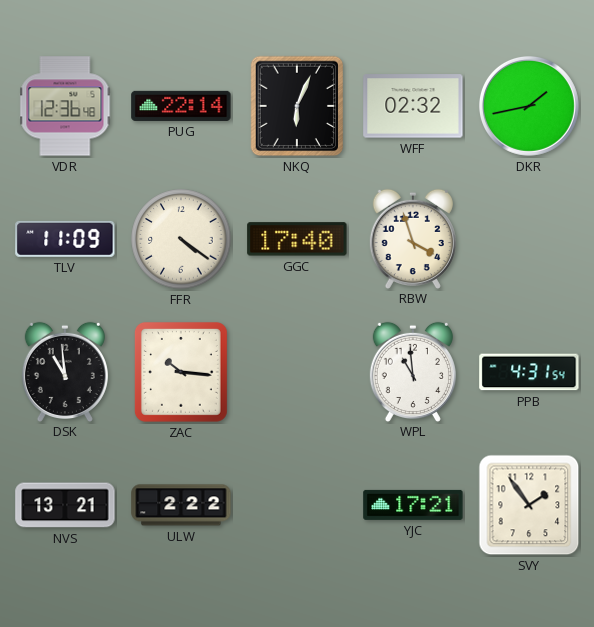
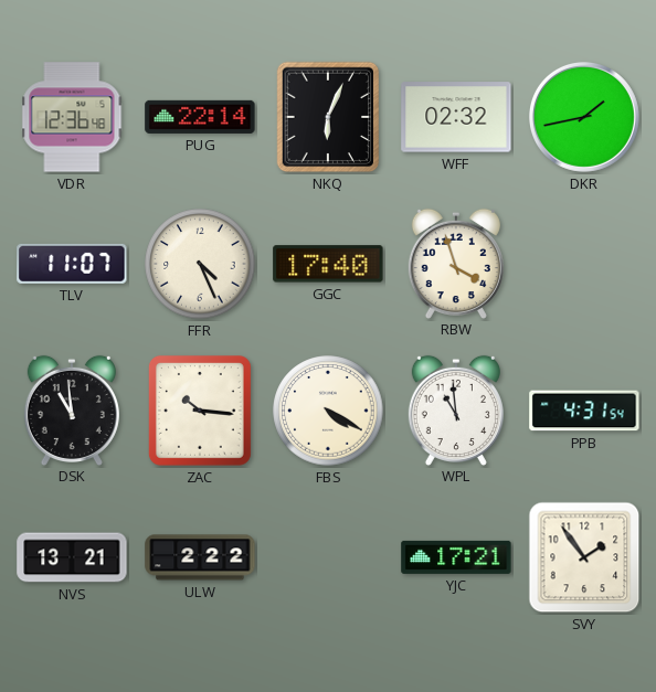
TLV: 11:09 -> 11:07
FFR: 4:21 -> 4:26
FBS: none -> 4:20
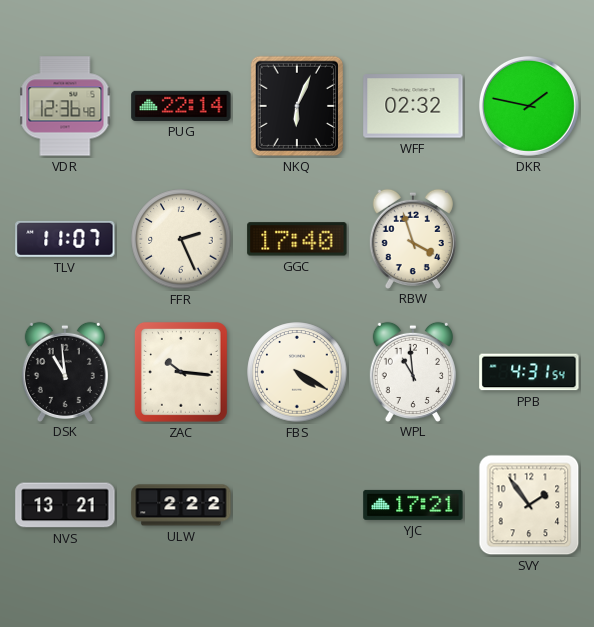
DKR: 1:43 -> 1:47
FFR: 4:26 -> 2:26
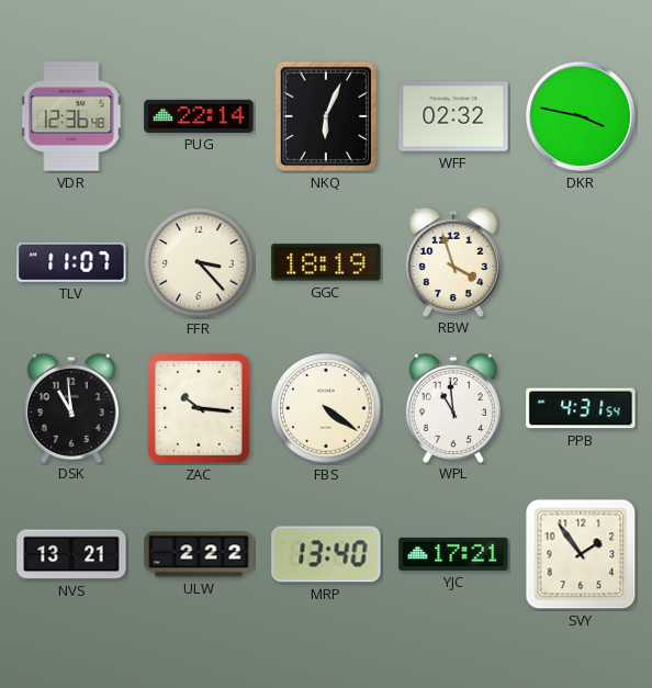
DKR: 1:47 -> 3:47
FFR: 2:26 -> 3:23
GGC: 17:40 -> 18:19
FBS: 4:20 -> 4:21
MRP: none -> 13:40
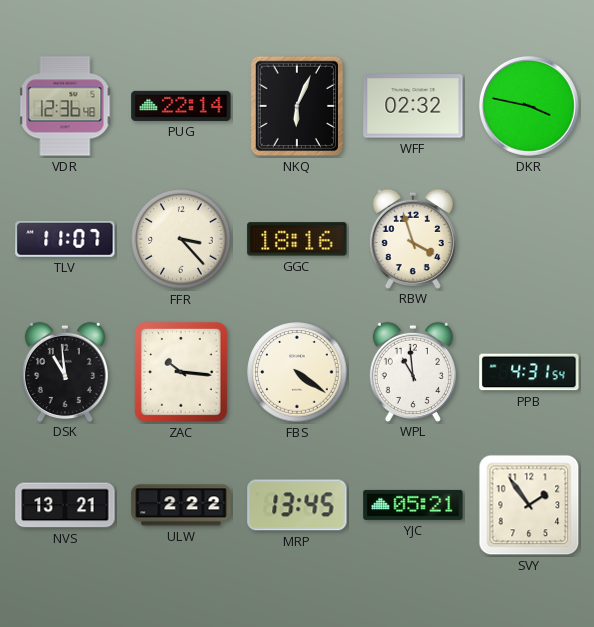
GGC: 18:19 -> 18:16
MRP: 13:40 -> 13:45
YJC: 17:21 -> 05:21
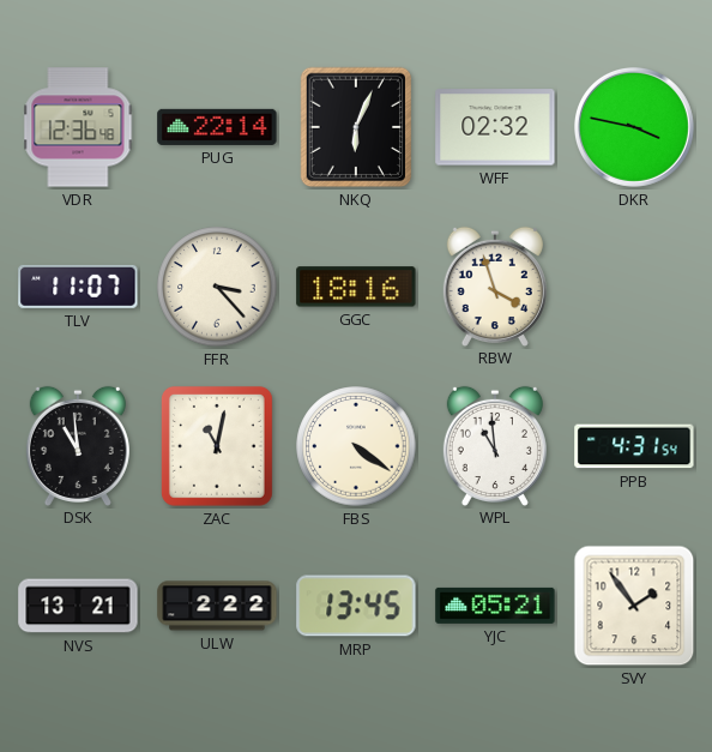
ZAC: 10:16 -> 11:02
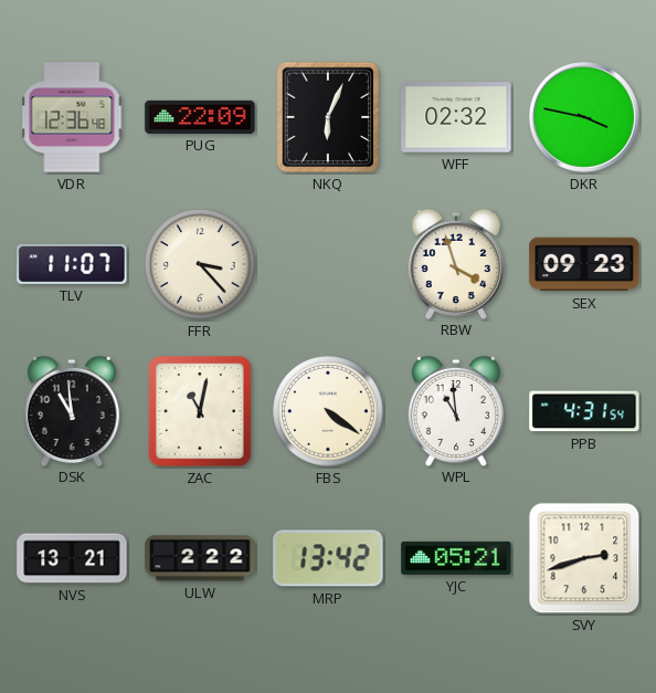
PUG: 22:14 -> 22:09
GGC: 18:16 -> none
SEX: none -> 09:23
MRP: 13:45 -> 13:42
SVY: 1:54 -> 2:42
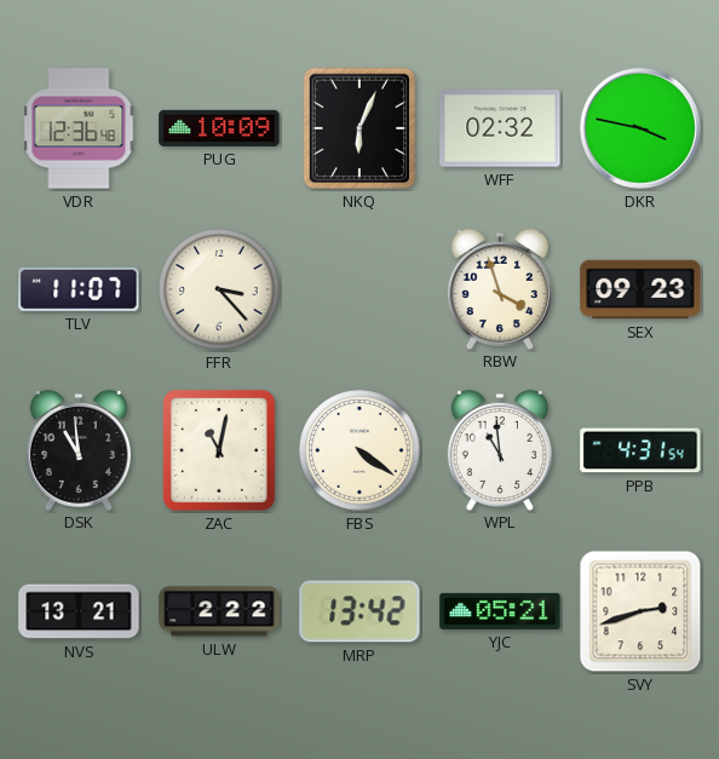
PUG: 22:09 -> 10:09
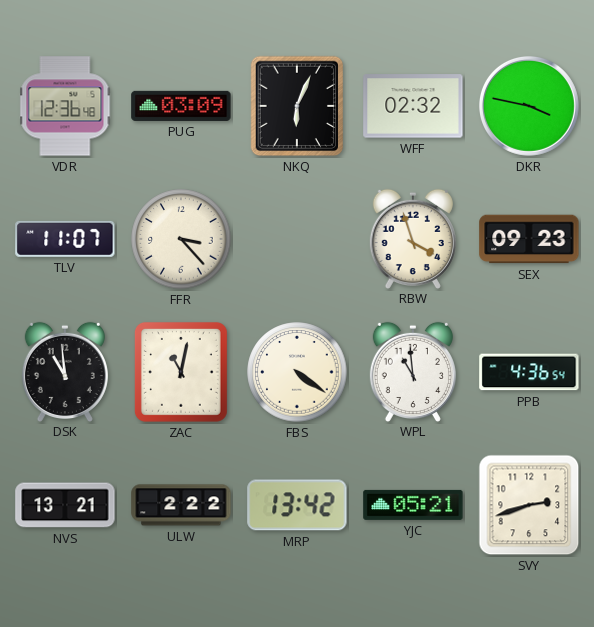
PUG: 10:09 -> 03:09
PPB: 4:31 -> 4:36
